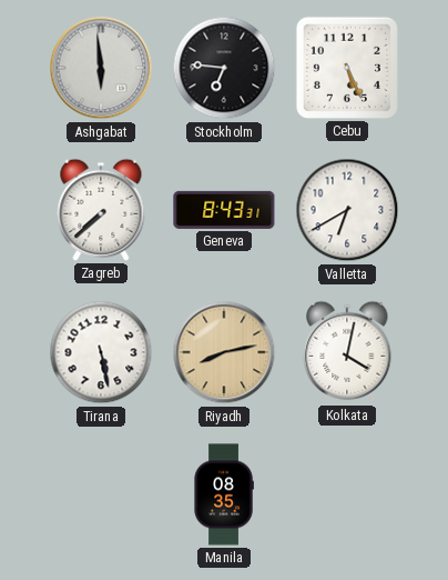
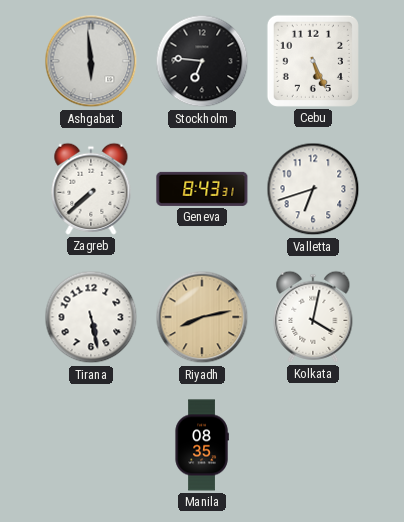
Valletta: 6:40 -> 6:42
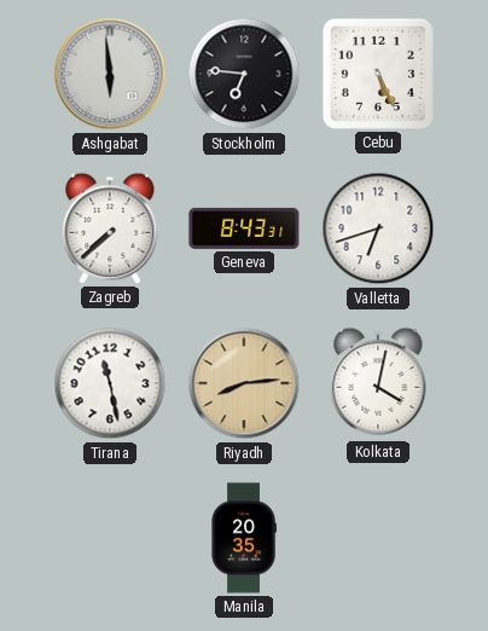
Tirana: 5:28 -> 11:28
Riyadh: 8:13 -> 8:14
Manila: 08:35 -> 20:35
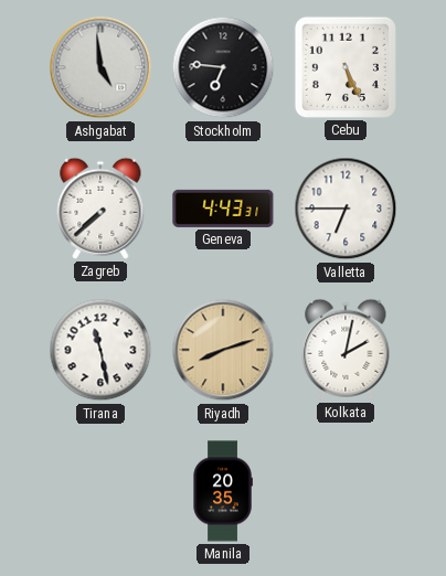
Ashgabat: 5:59 -> 4:59
Geneva: 8:43 -> 4:43
Valletta: 6:42 -> 6:45
Riyadh: 8:14 -> 8:12
Kolkata: 4:02 -> 2:02
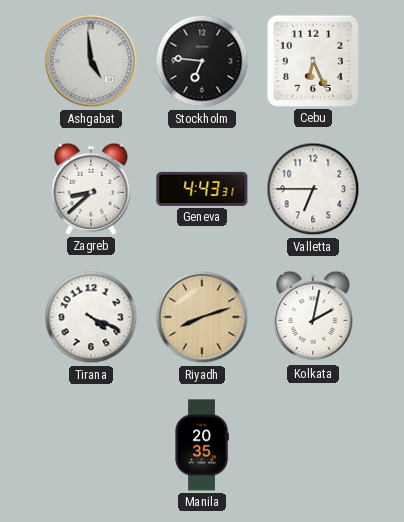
Cebu: 5:26 -> 6:26
Zagreb: 7:38 -> 8:38
Tirana: 11:28 -> 4:19
